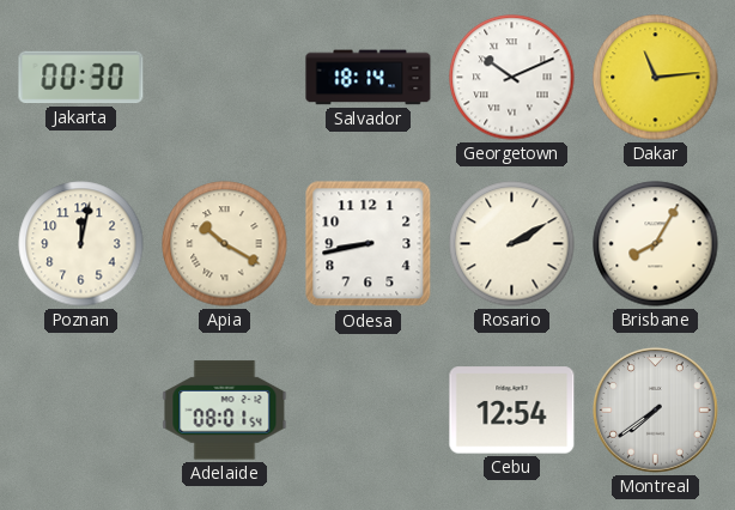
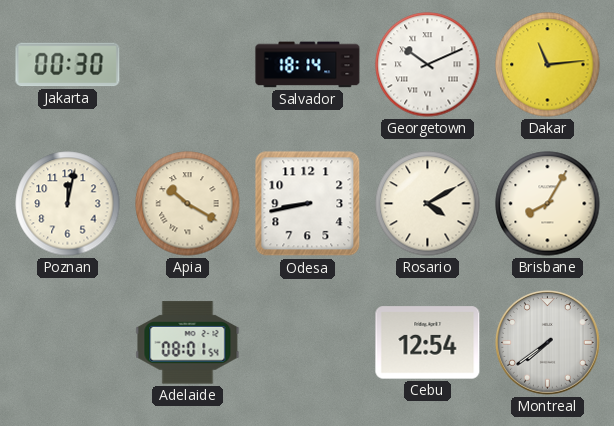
Rosario: 2:10 -> 4:10
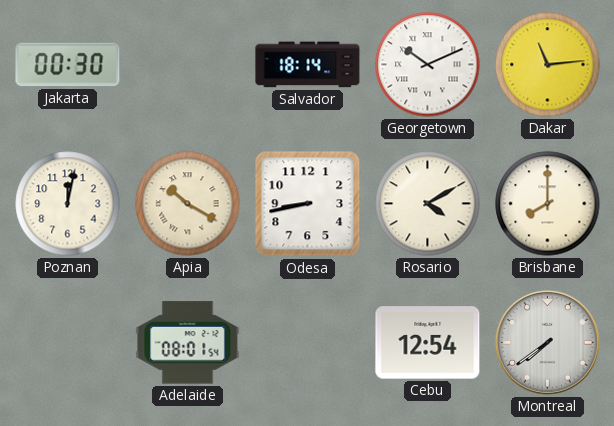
Brisbane: 8:05 -> 8:00
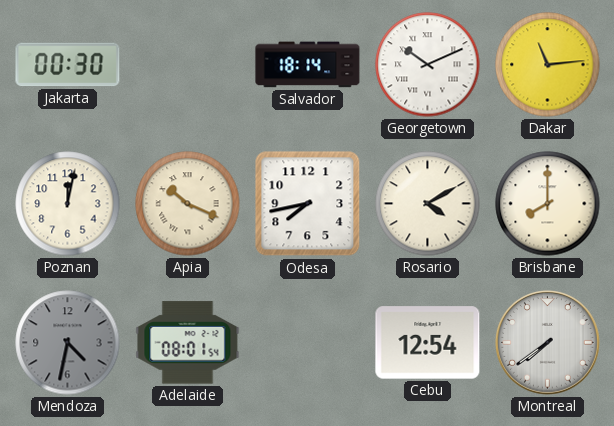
Apia: 10:20 -> 10:19
Odesa: 8:43 -> 7:43
Mendoza: none -> 4:32
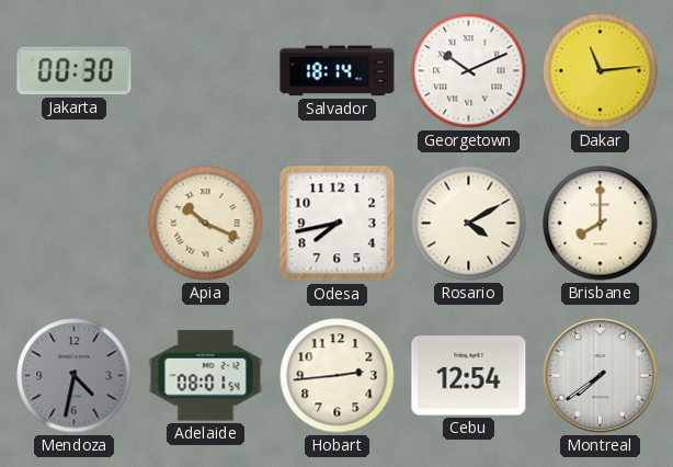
Poznan: 12:02 -> none
Hobart: none -> 2:44
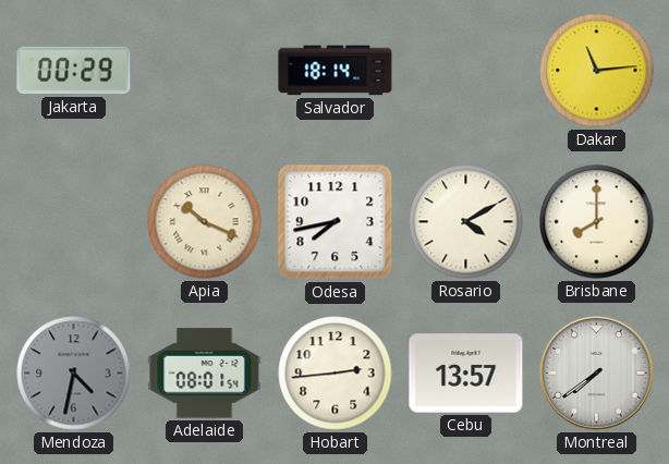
Jakarta: 00:30 -> 00:29
Georgetown: 10:11 -> none
Cebu: 12:54 -> 13:57
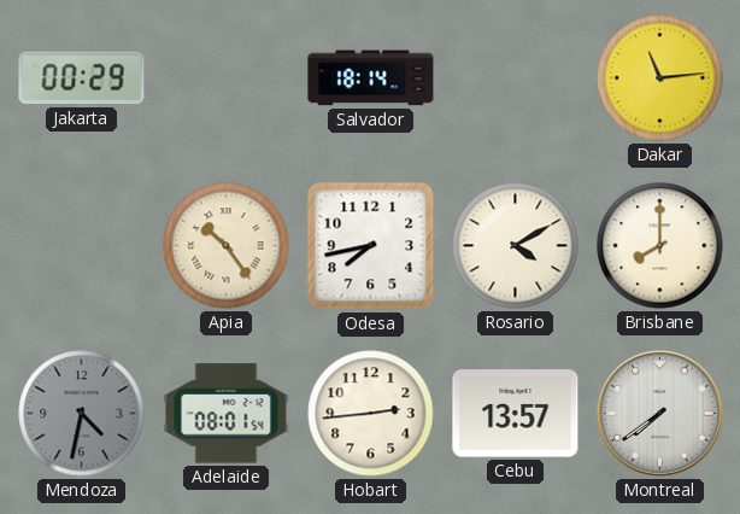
Apia: 10:19 -> 10:24
